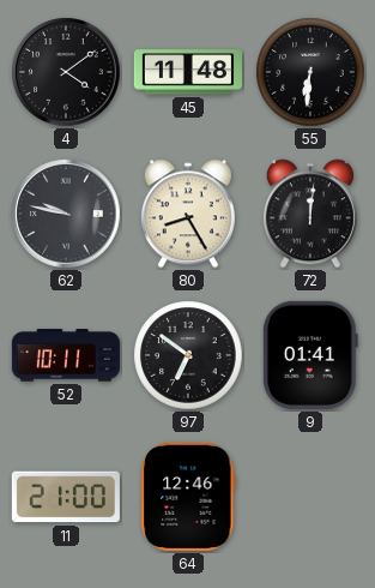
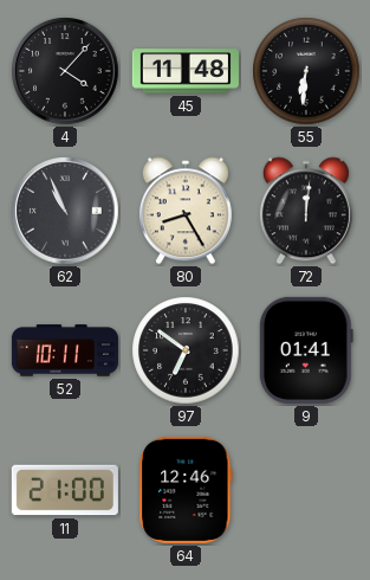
4: 4:09 -> 4:07
62: 9:47 -> 10:56
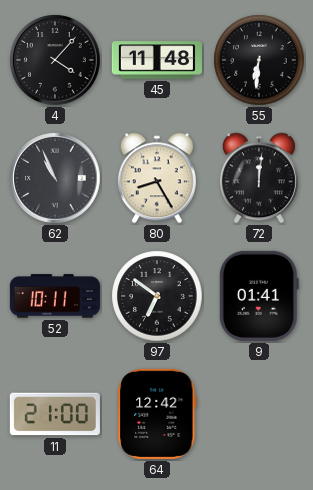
64: 12:46 -> 12:42
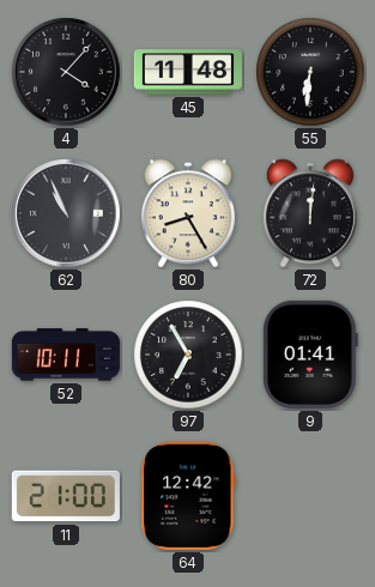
97: 6:51 -> 6:55
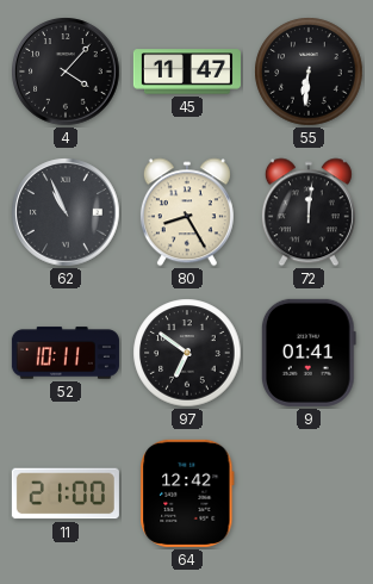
45: 11:48 -> 11:47
97: 6:55 -> 6:51
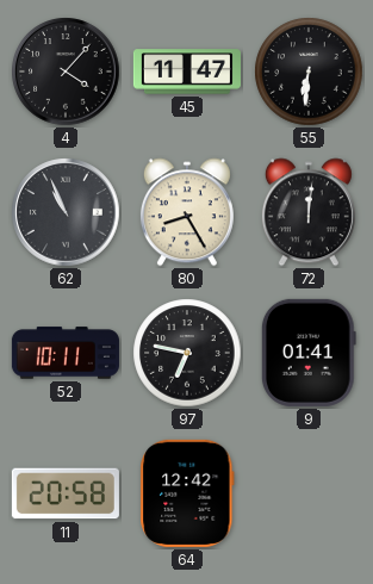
97: 6:51 -> 6:47
11: 21:00 -> 20:58
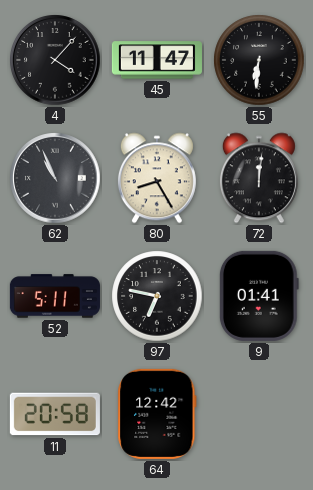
52: 10:11 -> 5:11
